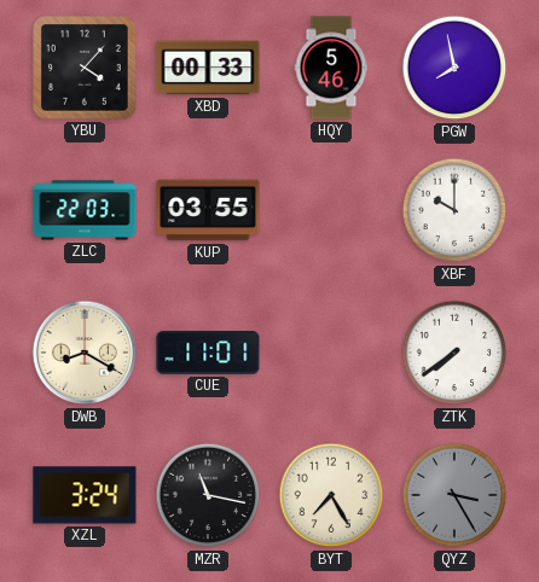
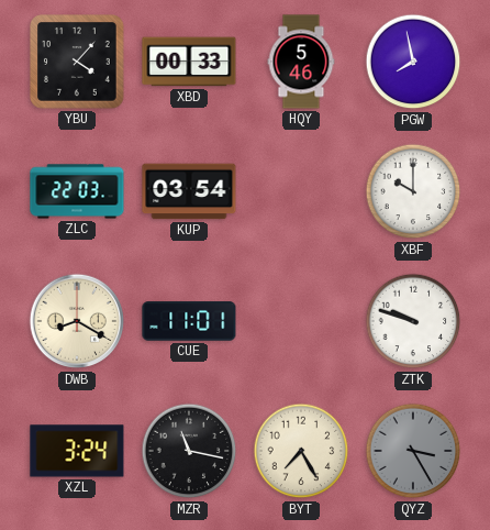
KUP: 03:55 -> 03:54
ZTK: 7:39 -> 9:48
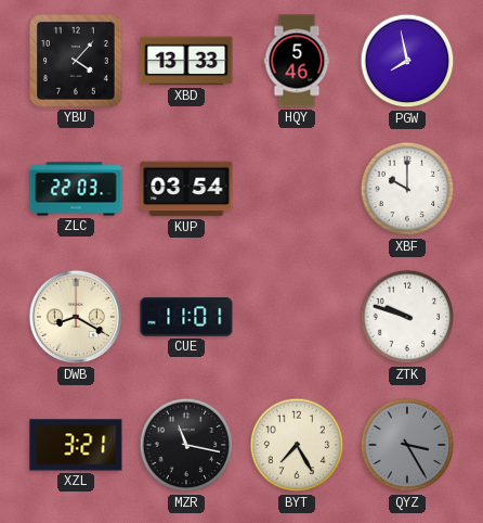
XBD: 00:33 -> 13:33
XZL: 3:24 -> 3:21
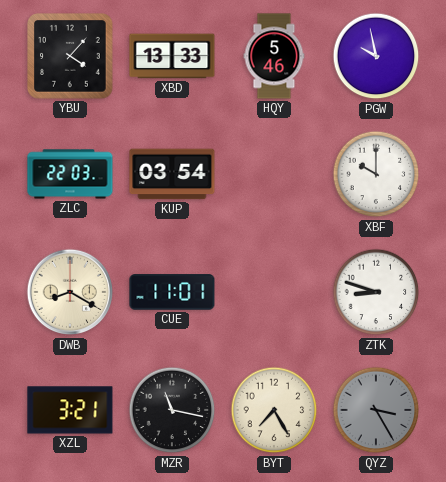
PGW: 7:58 -> 9:58
ZTK: 9:48 -> 8:48
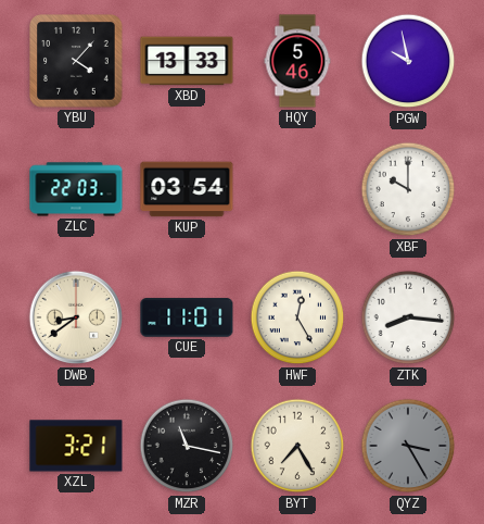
DWB: 8:20 -> 8:39
HWF: none -> 12:25
ZTK: 8:48 -> 8:16
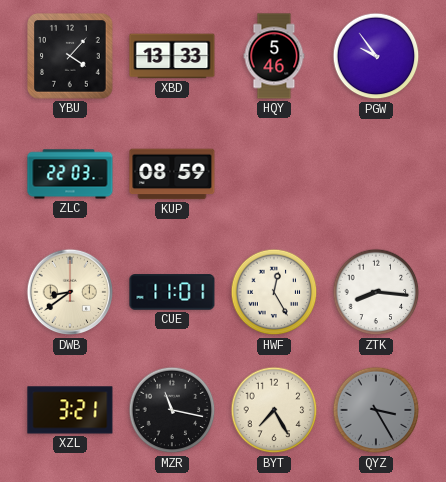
PGW: 9:58 -> 9:54
KUP: 03:54 -> 08:59
XBF: 10:00 -> none
